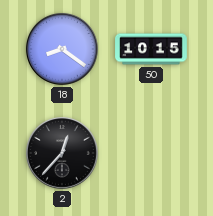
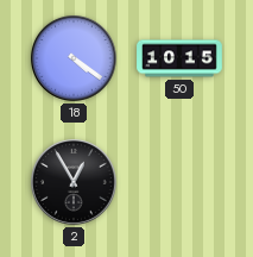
18: 8:21 -> 4:21
2: 12:37 -> 12:55
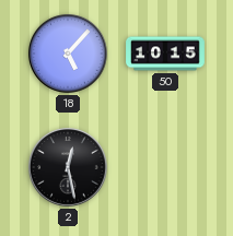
18: 4:21 -> 5:07
2: 12:55 -> 12:28
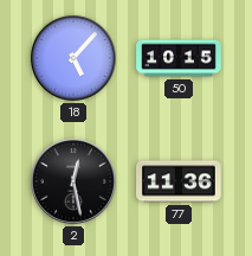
77: none -> 11:36
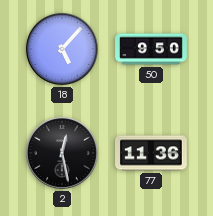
50: 10:15 -> 9:50
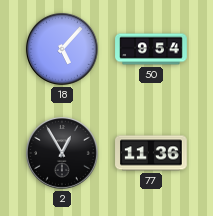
50: 9:50 -> 9:54
2: 12:28 -> 12:55
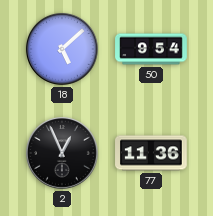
18: 5:07 -> 5:08
2: 12:55 -> 12:56
